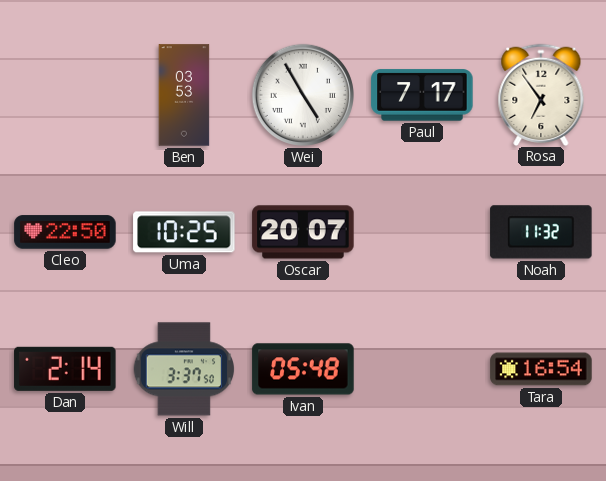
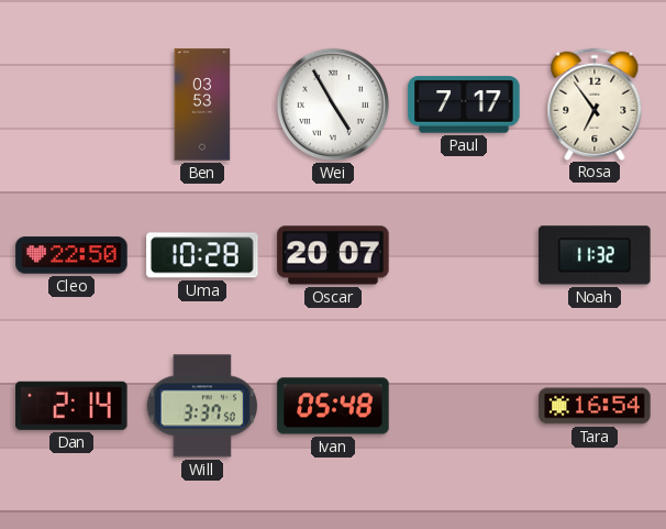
Uma: 10:25 -> 10:28
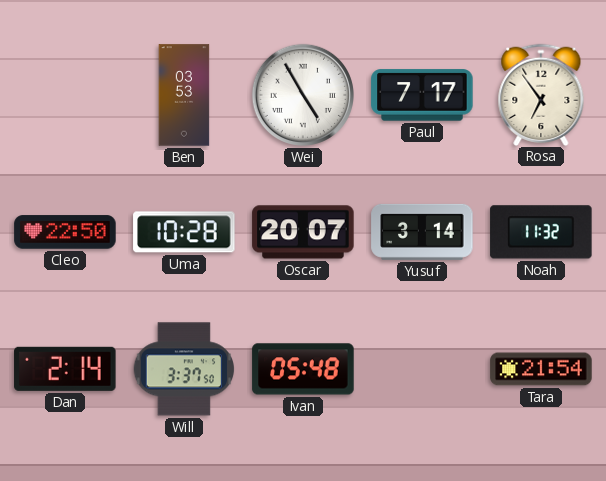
Yusuf: none -> 3:14
Tara: 16:54 -> 21:54
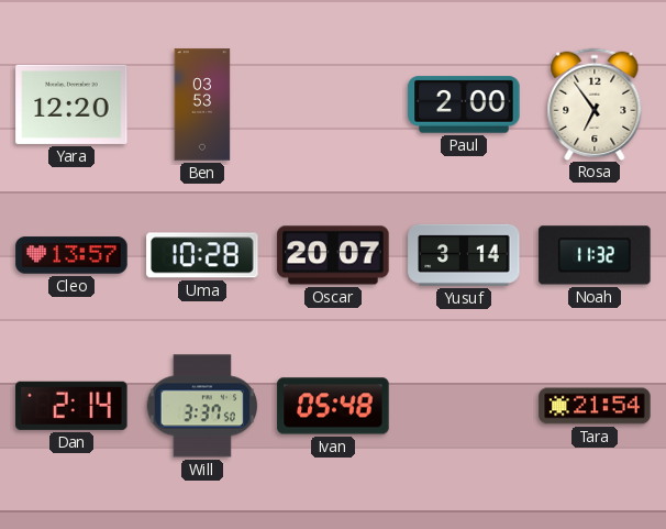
Yara: none -> 12:20
Wei: 4:55 -> none
Paul: 7:17 -> 2:00
Cleo: 22:50 -> 13:57
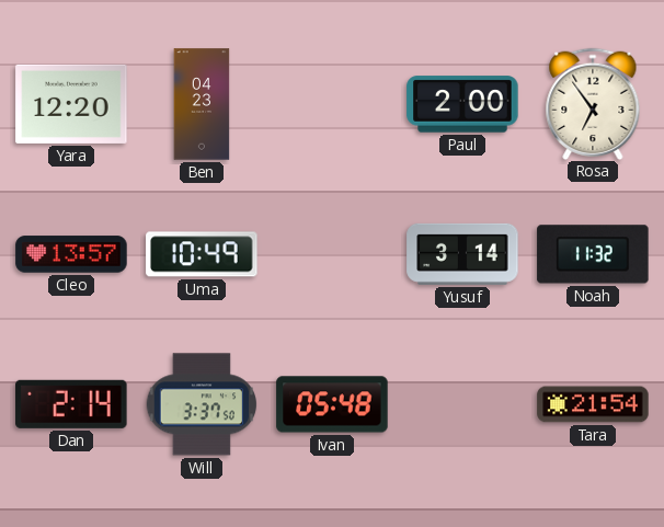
Ben: 03:53 -> 04:23
Uma: 10:28 -> 10:49
Oscar: 20:07 -> none
